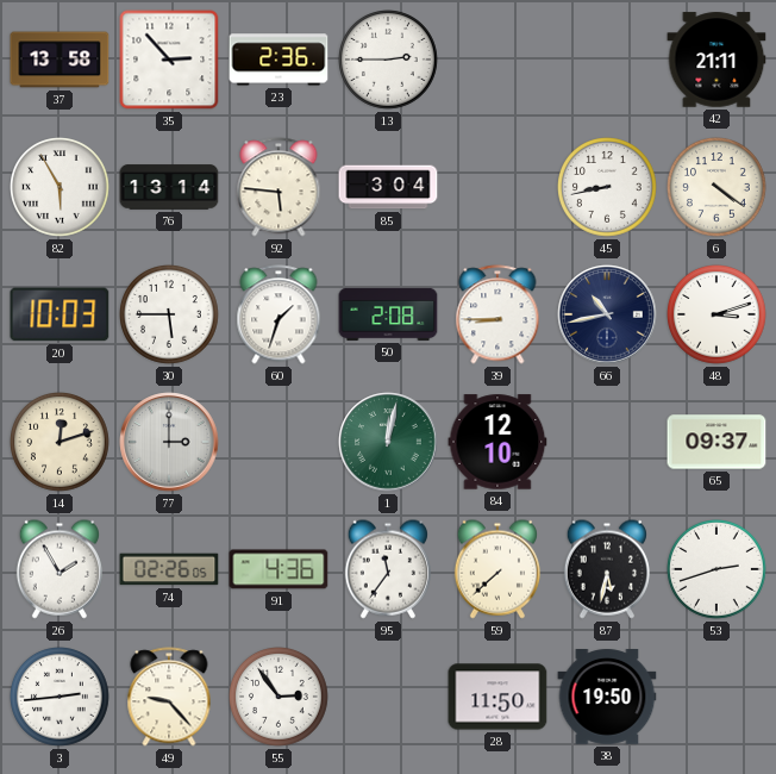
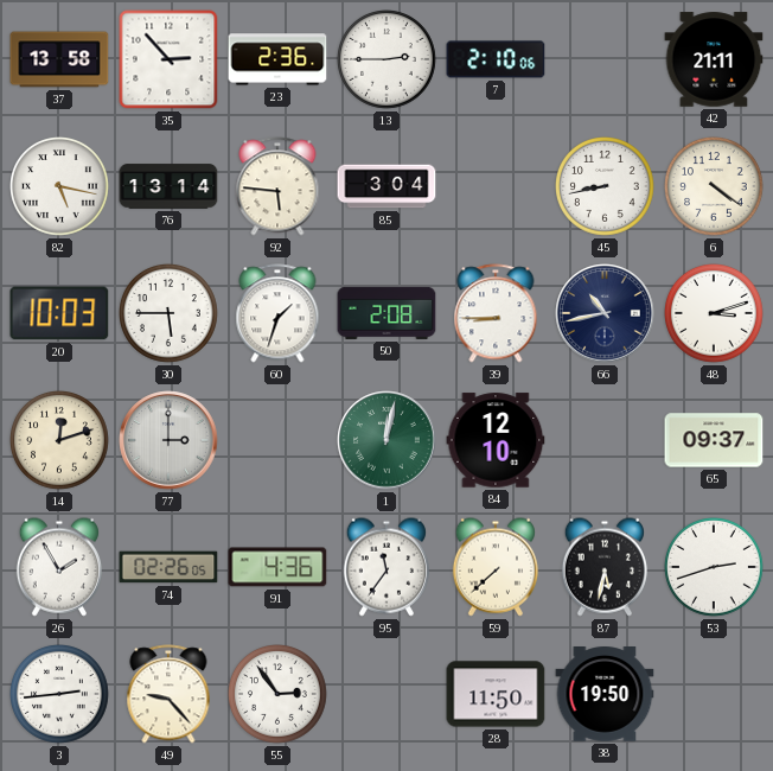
7: none -> 2:10
82: 5:55 -> 5:17
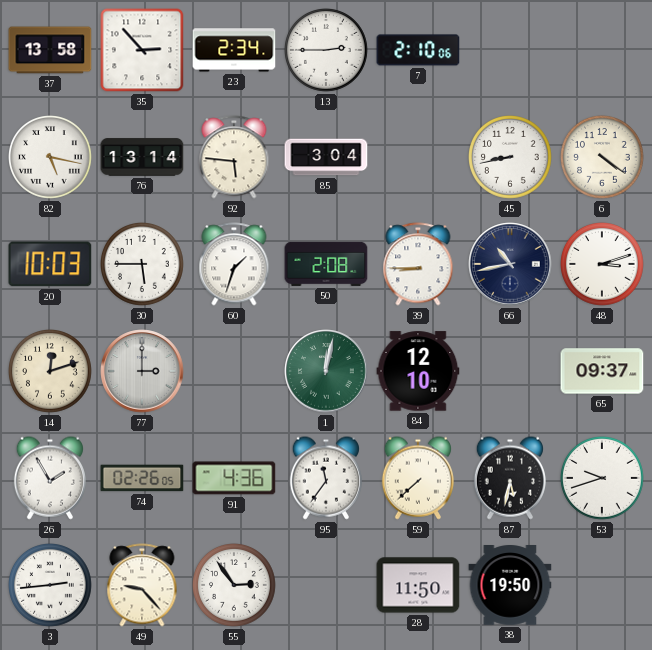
23: 2:36 -> 2:34
42: 21:11 -> none
53: 2:42 -> 9:42
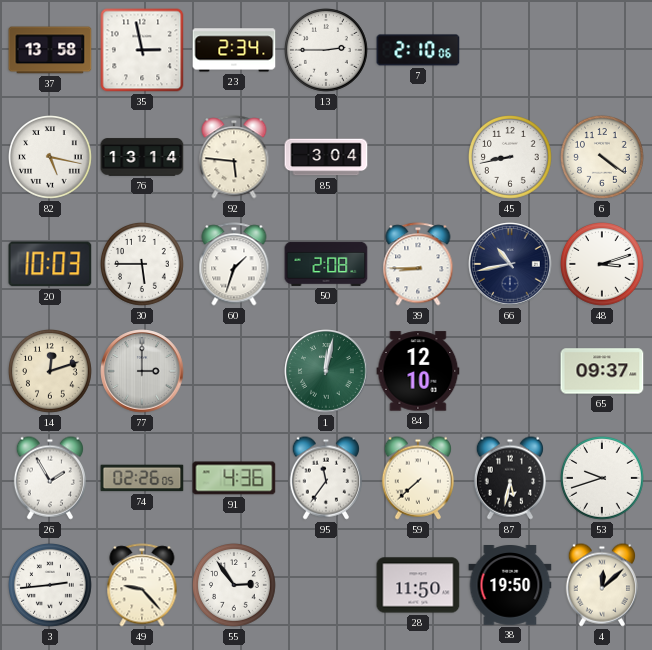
35: 2:53 -> 2:58
4: none -> 12:08
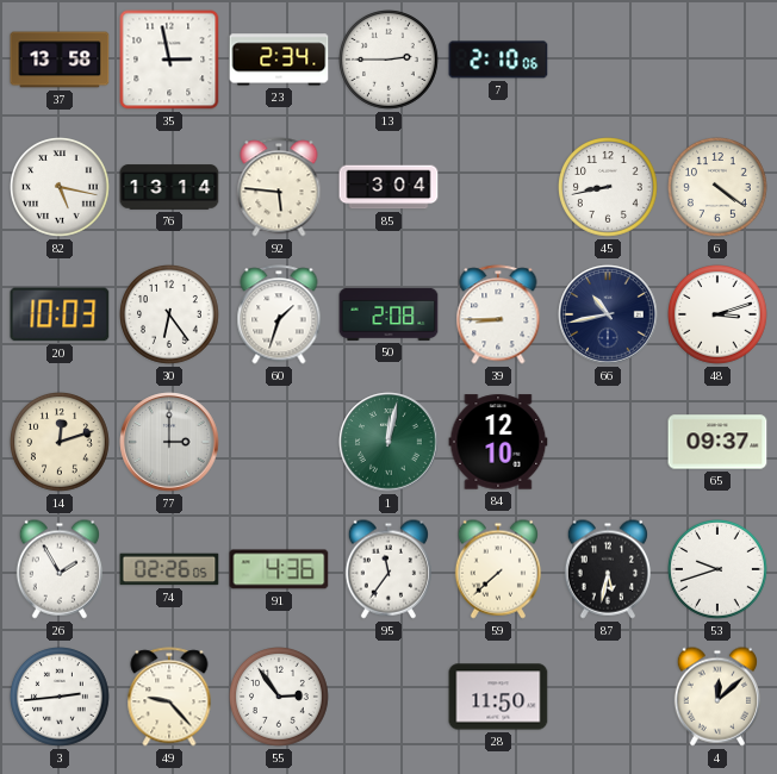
30: 5:45 -> 6:24
38: 19:50 -> none
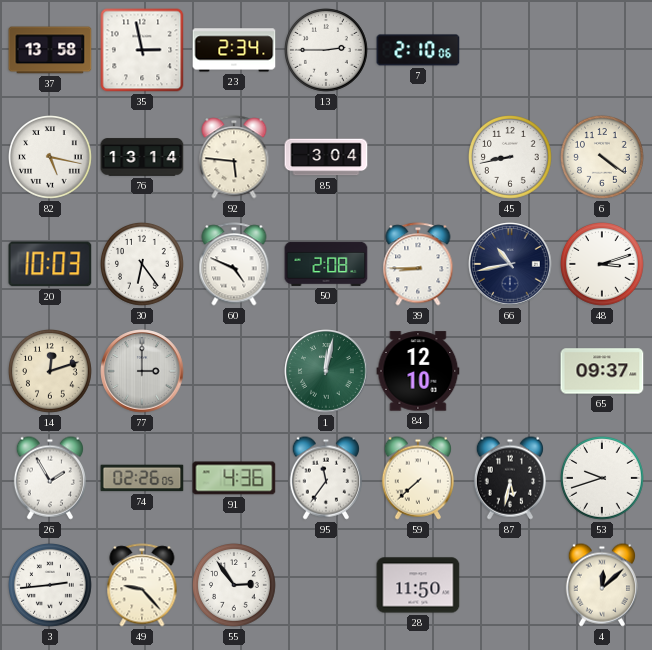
60: 1:33 -> 4:49
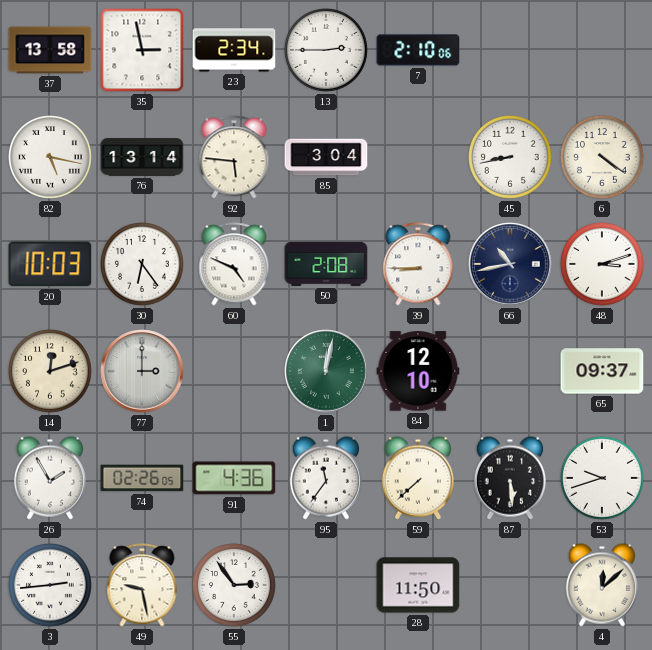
87: 5:32 -> 5:29
49: 9:23 -> 9:28
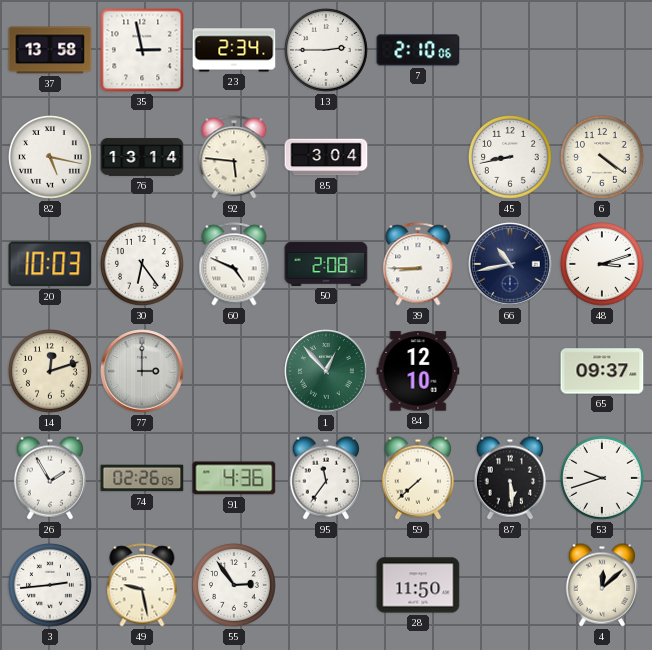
1: 12:02 -> 12:53
